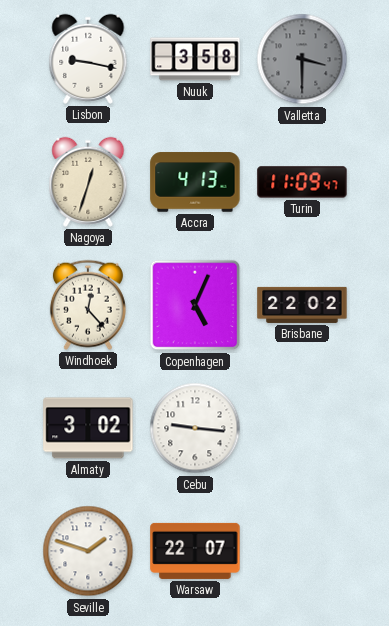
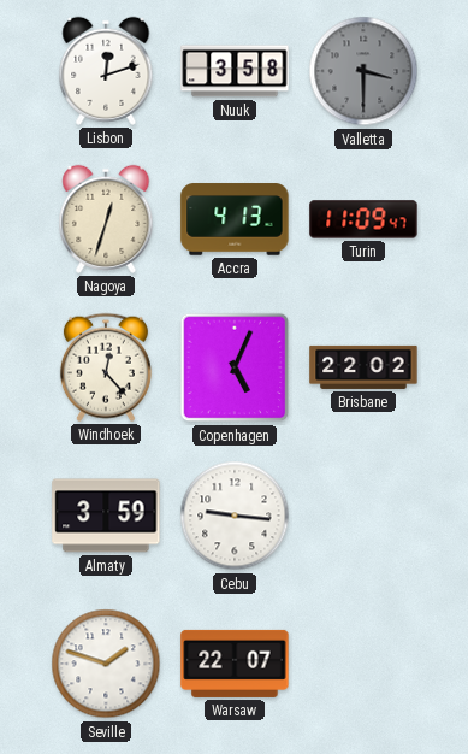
Lisbon: 9:17 -> 12:12
Almaty: 3:02 -> 3:59
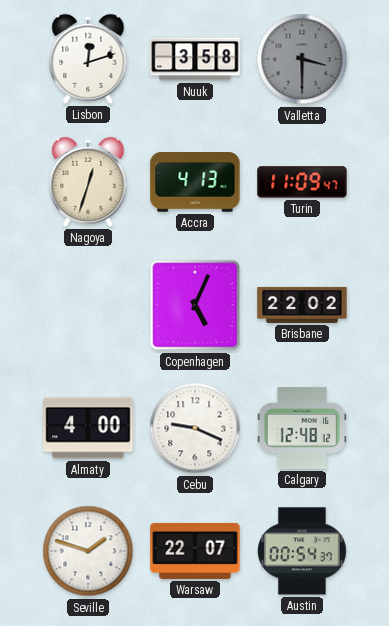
Windhoek: 12:23 -> none
Almaty: 3:59 -> 4:00
Cebu: 9:16 -> 9:19
Calgary: none -> 12:48
Austin: none -> 00:54
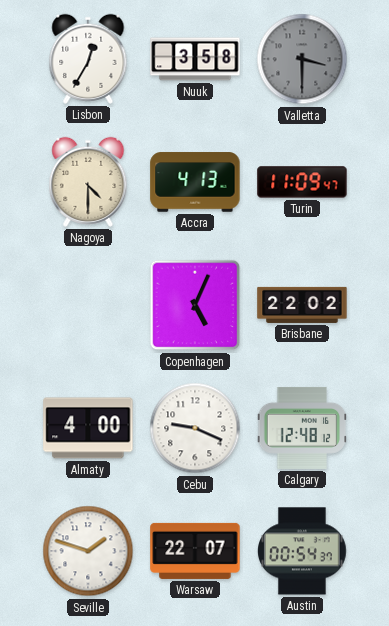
Lisbon: 12:12 -> 12:35
Nagoya: 12:33 -> 4:30
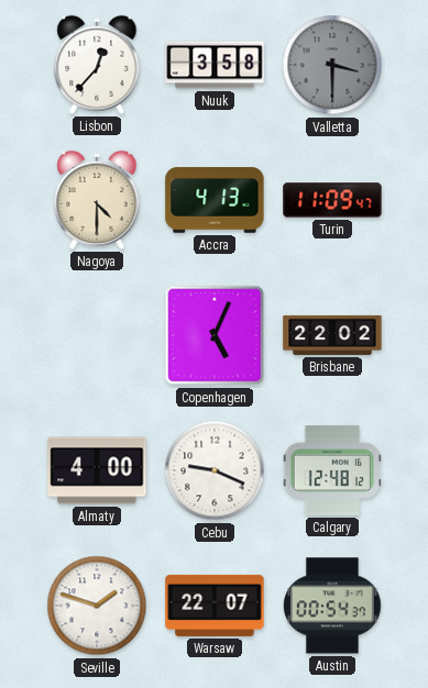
Lisbon: 12:35 -> 12:37
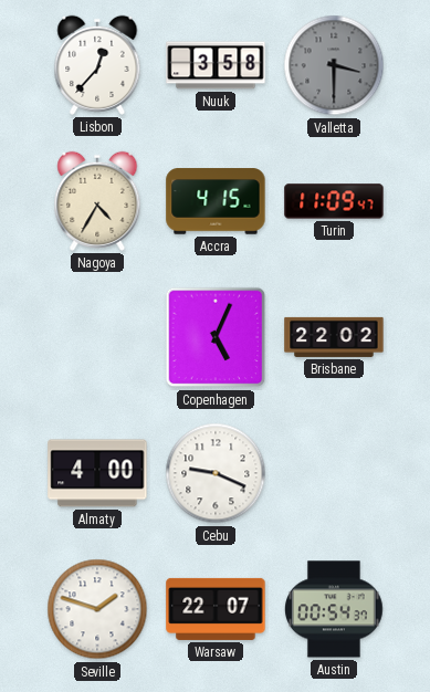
Nagoya: 4:30 -> 4:35
Accra: 4:13 -> 4:15
Calgary: 12:48 -> none
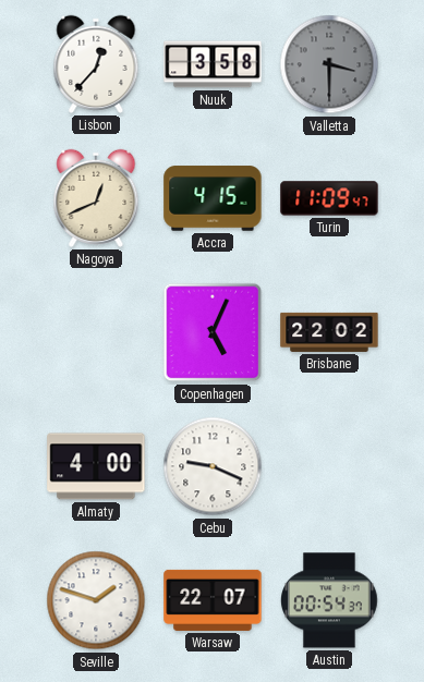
Nagoya: 4:35 -> 12:41
